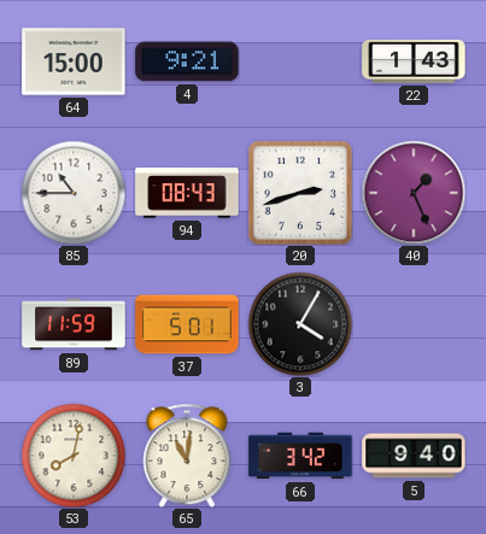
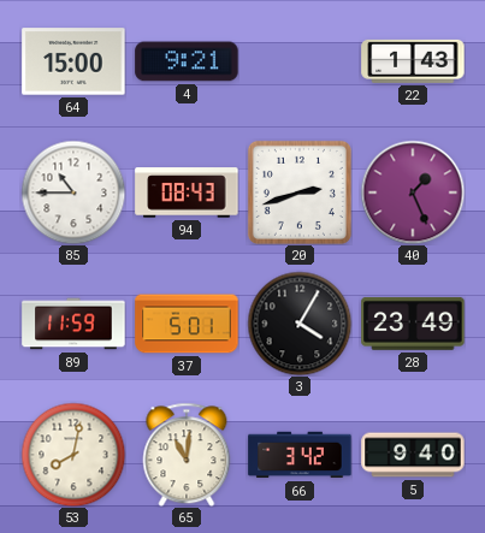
28: none -> 23:49
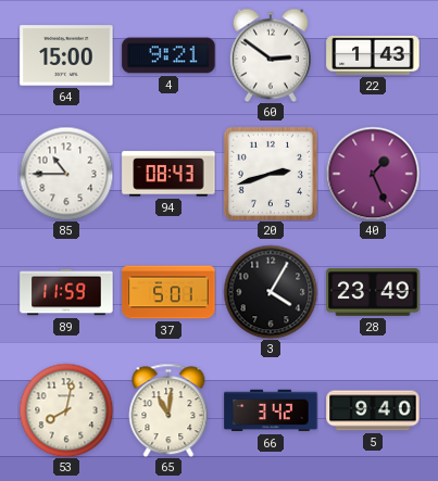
60: none -> 2:51
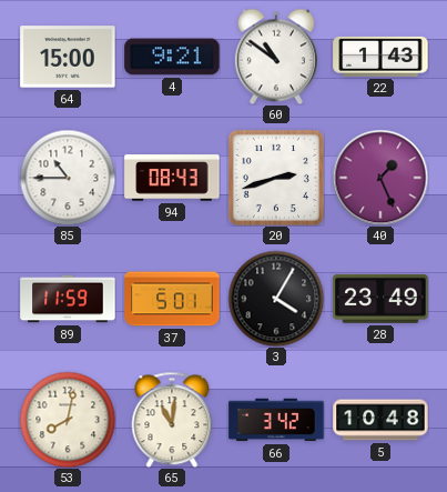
60: 2:51 -> 10:51
5: 9:40 -> 10:48
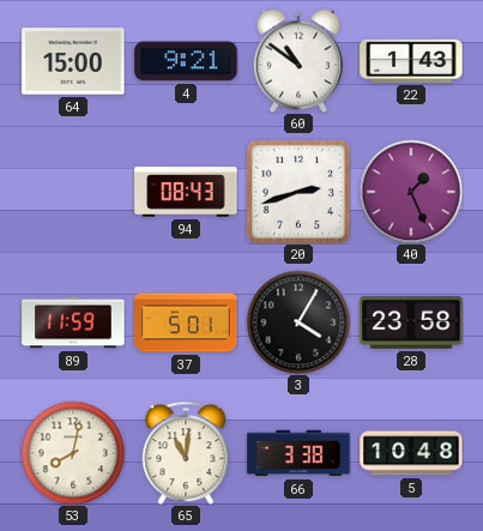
85: 10:45 -> none
28: 23:49 -> 23:58
66: 3:42 -> 3:38
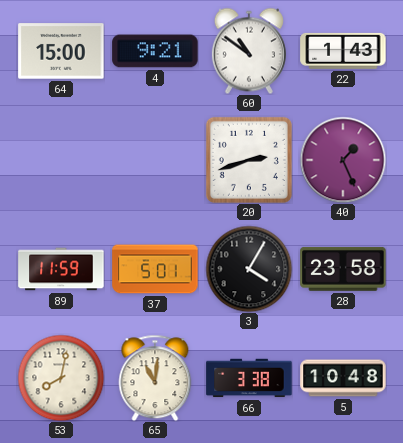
94: 08:43 -> none
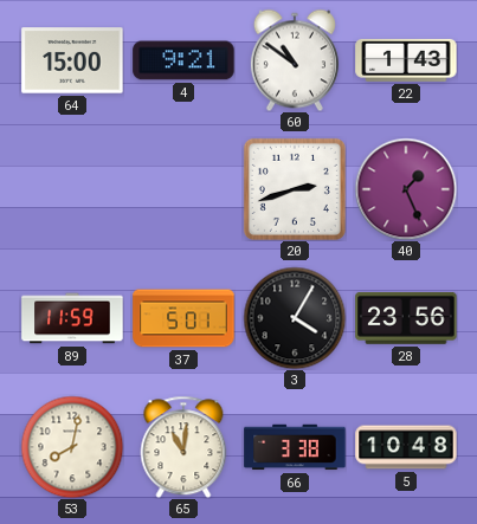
28: 23:58 -> 23:56
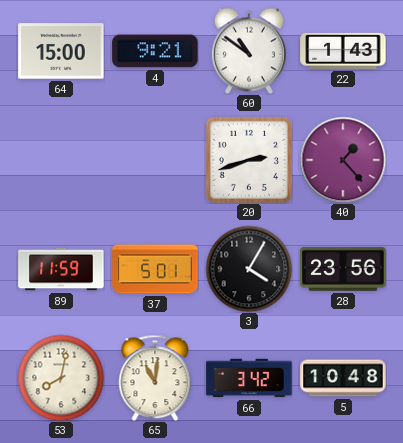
40: 1:26 -> 1:23
66: 3:38 -> 3:42
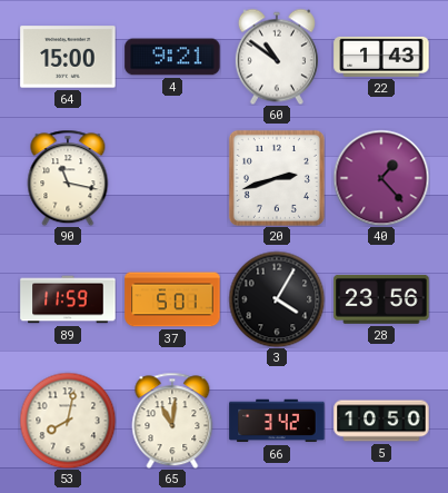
90: none -> 11:17
5: 10:48 -> 10:50
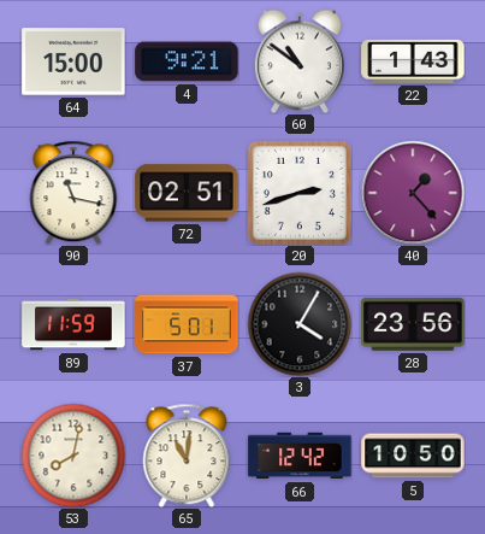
72: none -> 02:51
66: 3:42 -> 12:42
